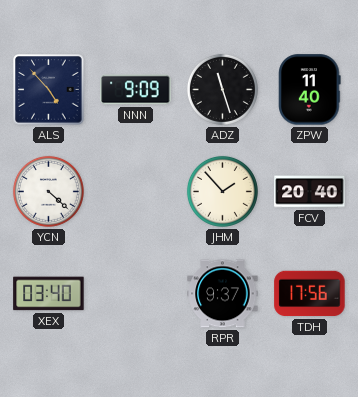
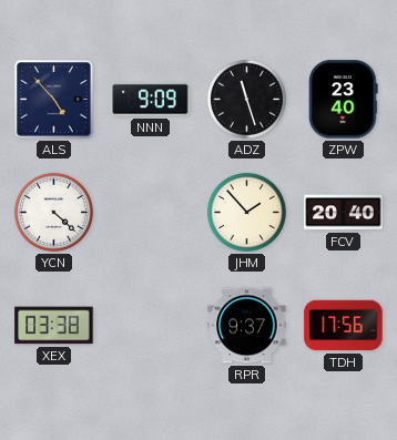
ZPW: 11:40 -> 23:40
XEX: 03:40 -> 03:38
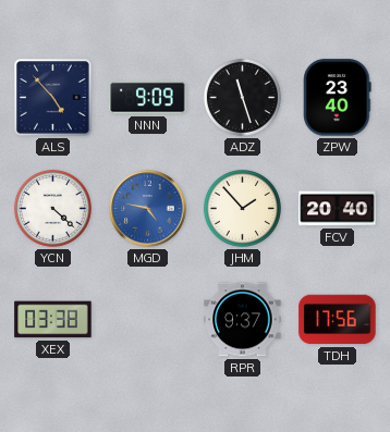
MGD: none -> 4:47
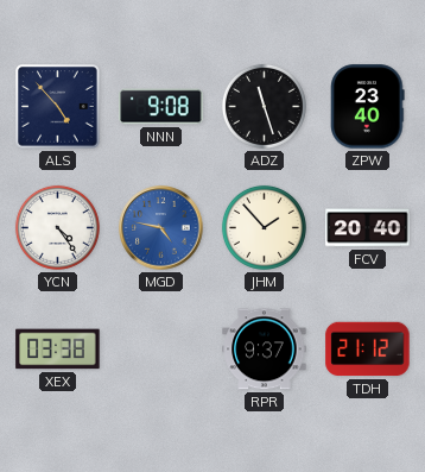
NNN: 9:09 -> 9:08
YCN: 4:22 -> 4:24
TDH: 17:56 -> 21:12
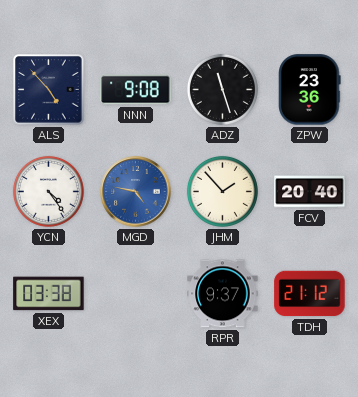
ZPW: 23:40 -> 23:36
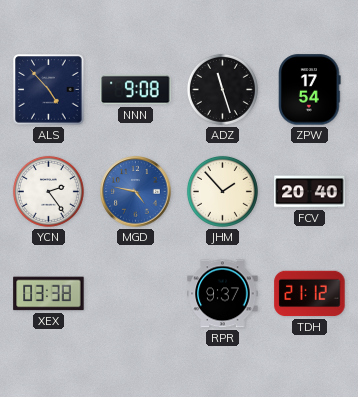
ZPW: 23:36 -> 17:54
YCN: 4:24 -> 2:24
